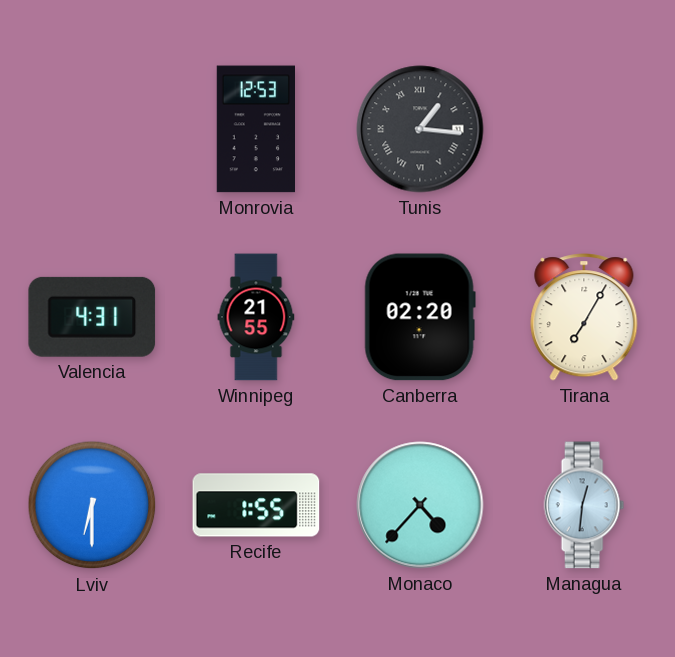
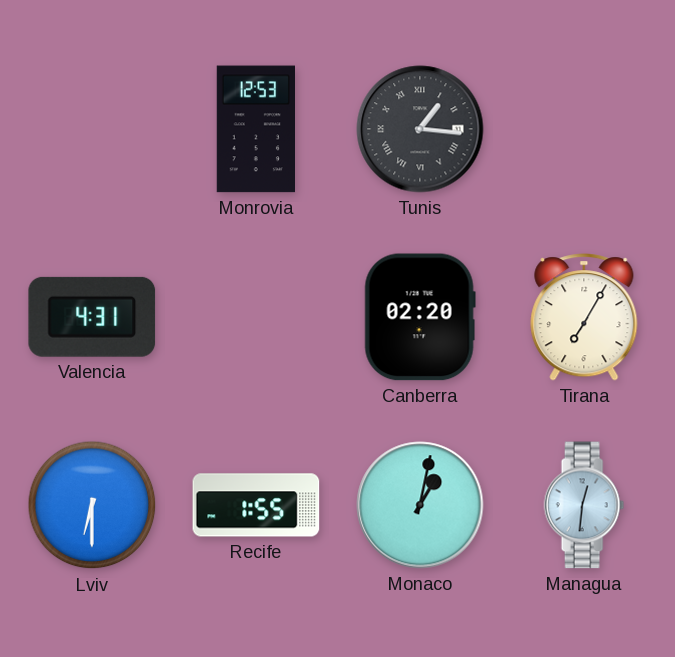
Winnipeg: 21:55 -> none
Monaco: 4:37 -> 1:02
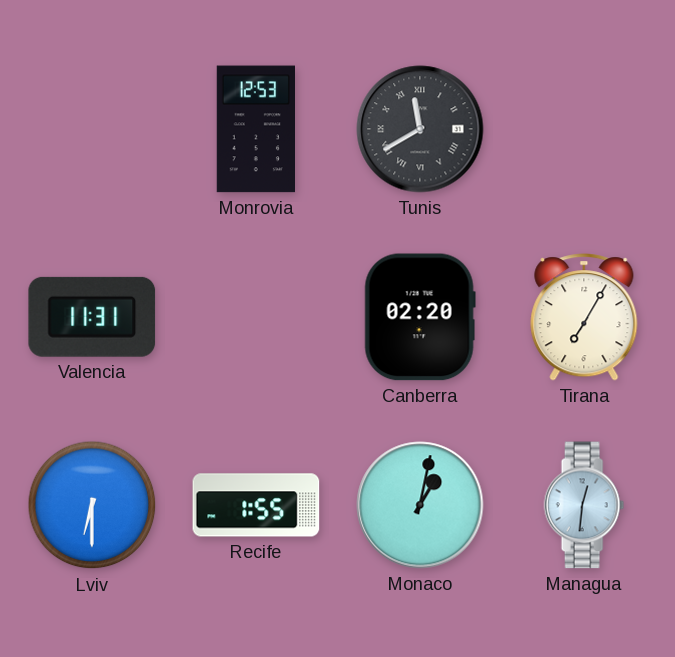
Tunis: 1:16 -> 11:40
Valencia: 4:31 -> 11:31
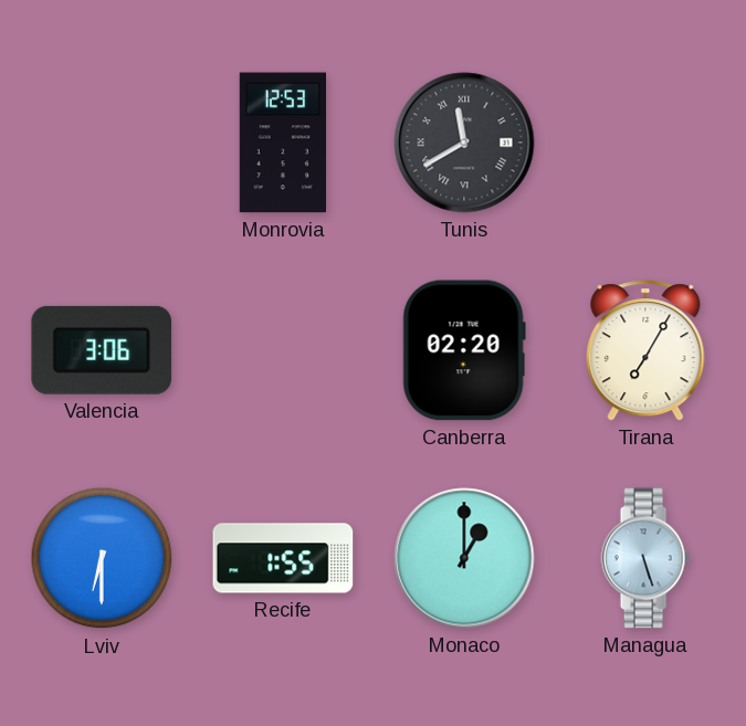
Valencia: 11:31 -> 3:06
Monaco: 1:02 -> 1:00
Managua: 12:31 -> 5:27
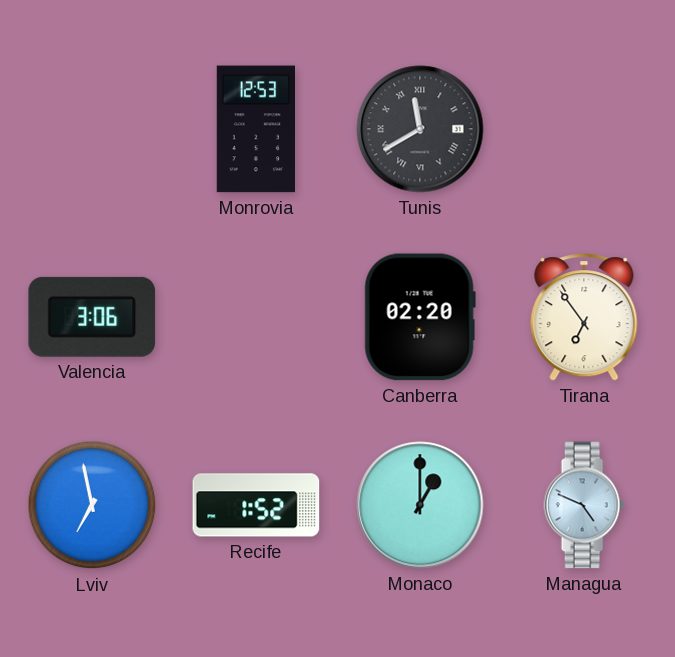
Tirana: 7:05 -> 6:54
Lviv: 6:30 -> 6:58
Recife: 1:55 -> 1:52
Managua: 5:27 -> 4:49
